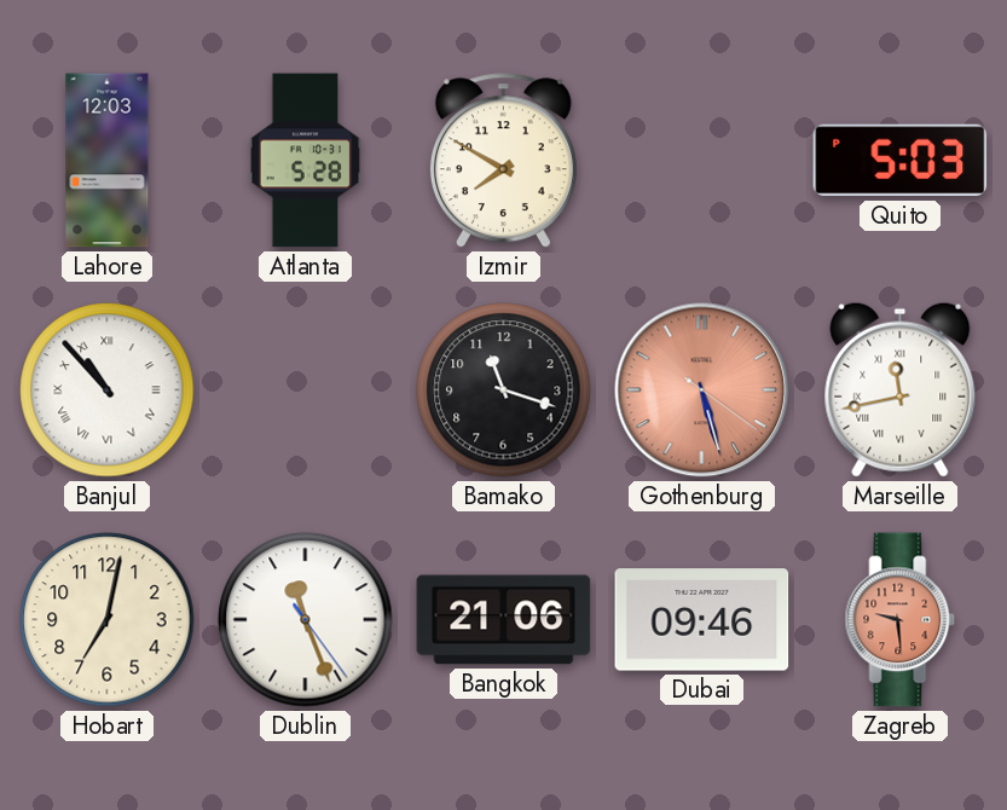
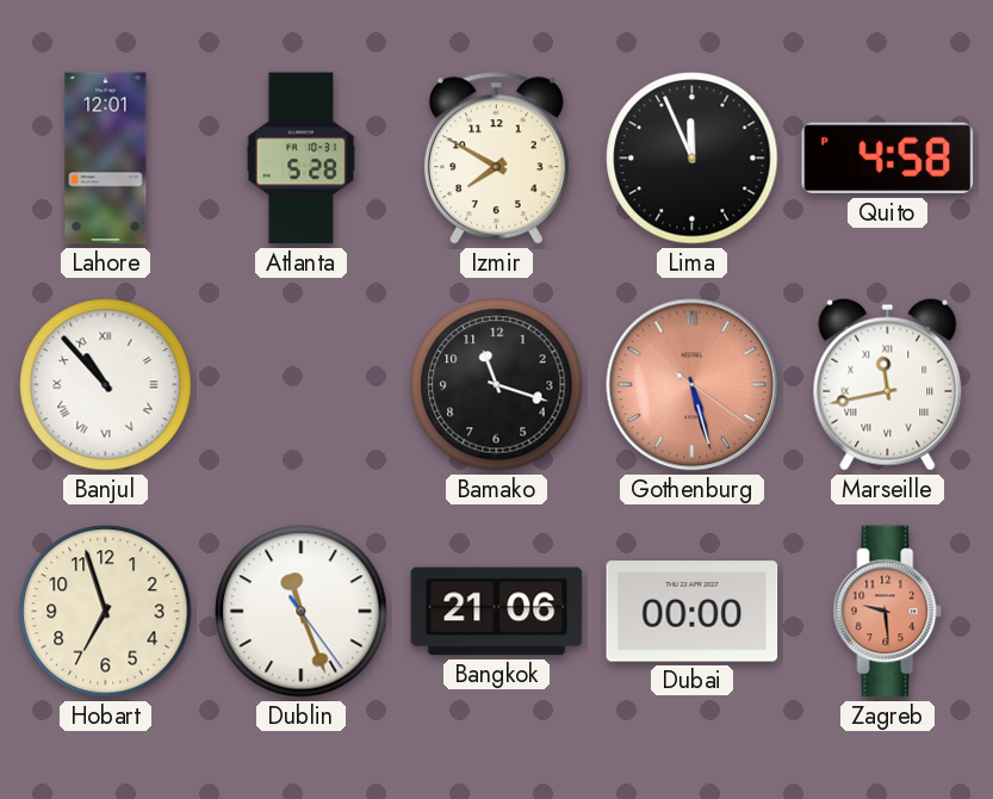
Lahore: 12:03 -> 12:01
Lima: none -> 11:56
Quito: 5:03 -> 4:58
Hobart: 7:02 -> 6:57
Dubai: 09:46 -> 00:00
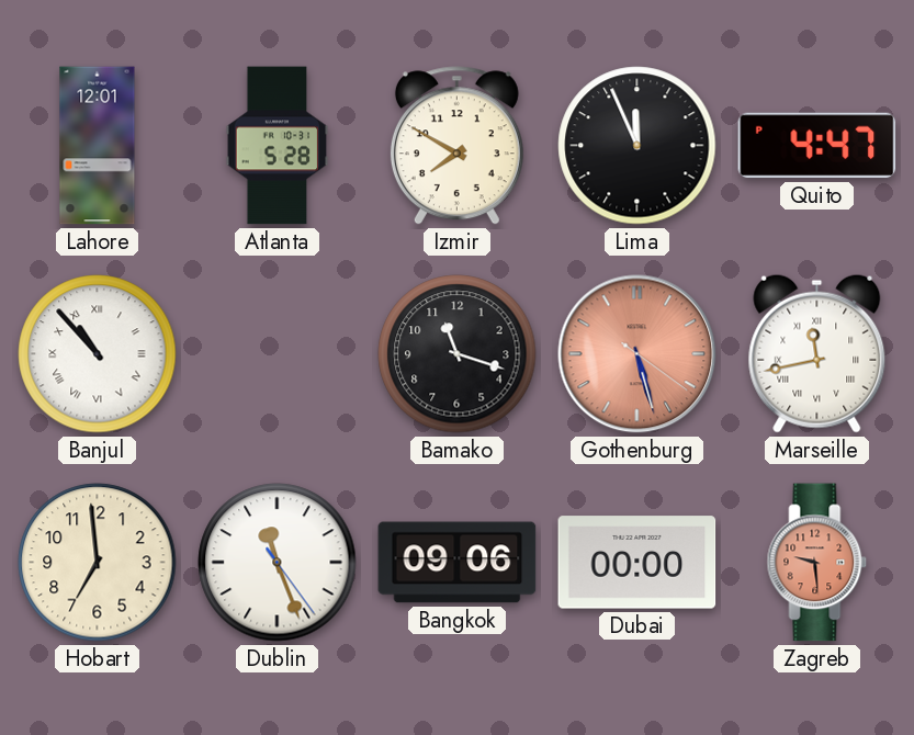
Quito: 4:58 -> 4:47
Hobart: 6:57 -> 6:59
Bangkok: 21:06 -> 09:06
